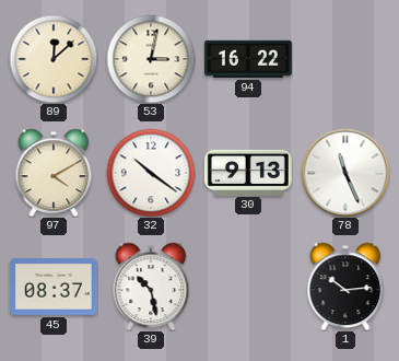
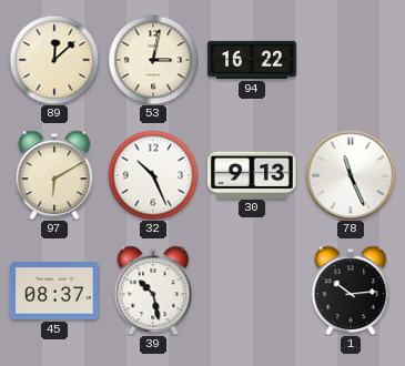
97: 4:10 -> 6:10
32: 10:21 -> 10:26
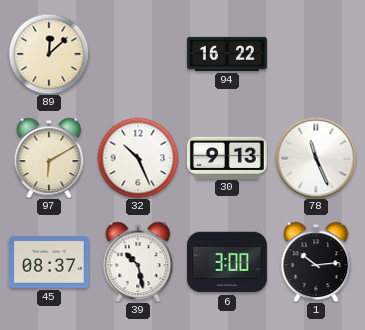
53: 3:02 -> none
6: none -> 3:00
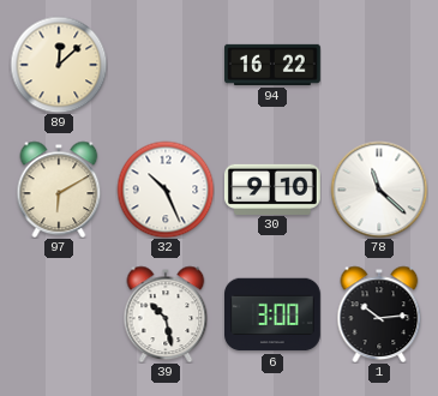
30: 9:13 -> 9:10
78: 11:26 -> 11:22
45: 08:37 -> none
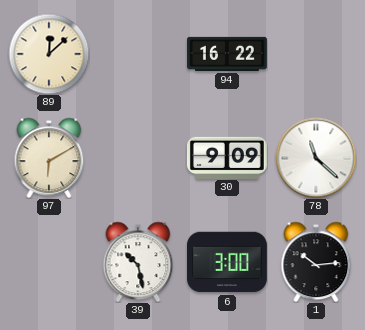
32: 10:26 -> none
30: 9:10 -> 9:09
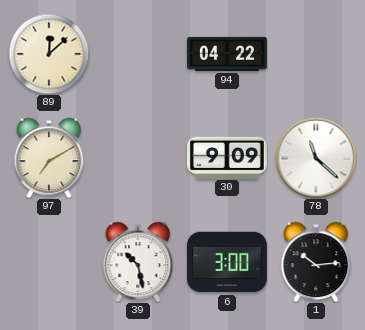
94: 16:22 -> 04:22
97: 6:10 -> 7:10
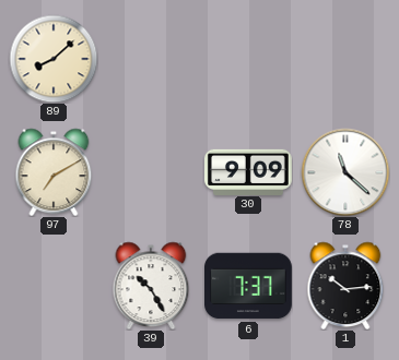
89: 12:08 -> 8:08
94: 04:22 -> none
39: 10:28 -> 10:25
6: 3:00 -> 7:37
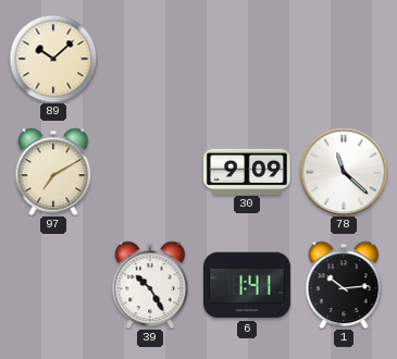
89: 8:08 -> 10:08
6: 7:37 -> 1:41
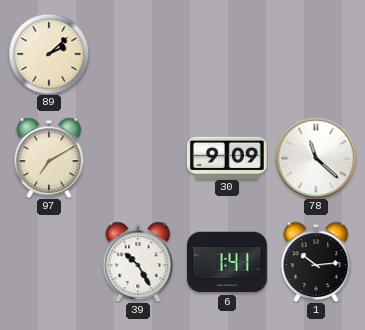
89: 10:08 -> 2:08
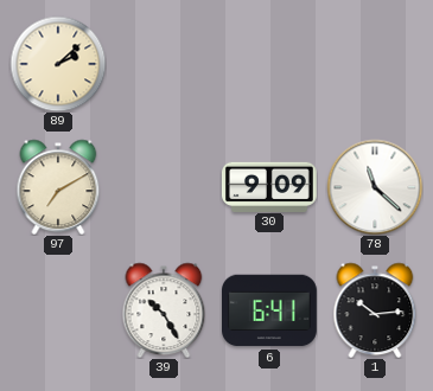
6: 1:41 -> 6:41
